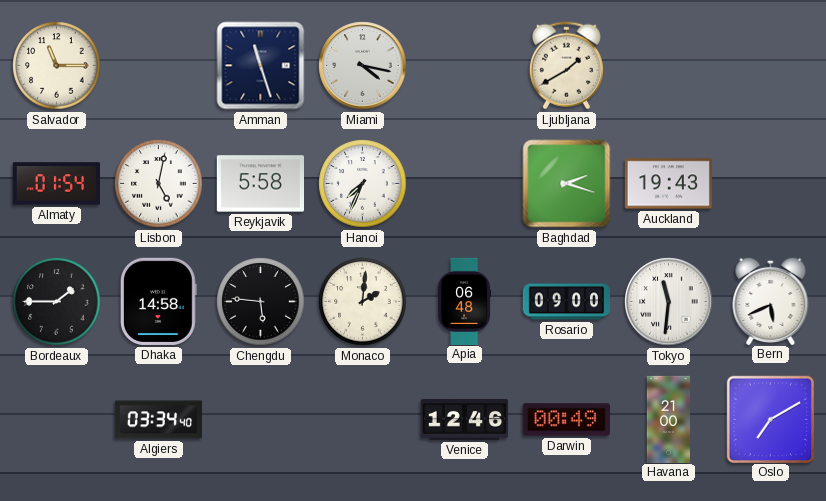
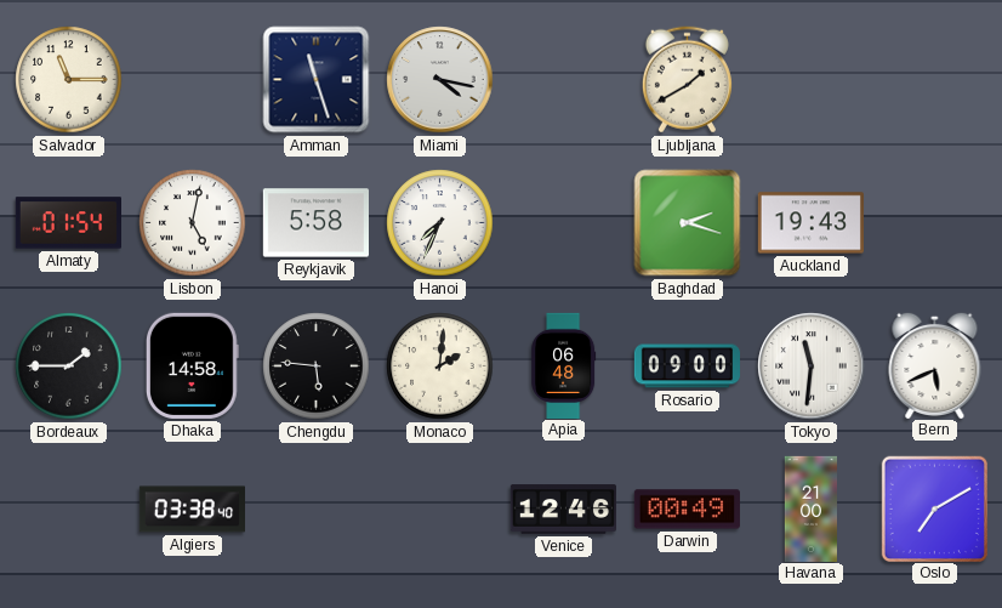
Algiers: 03:34 -> 03:38
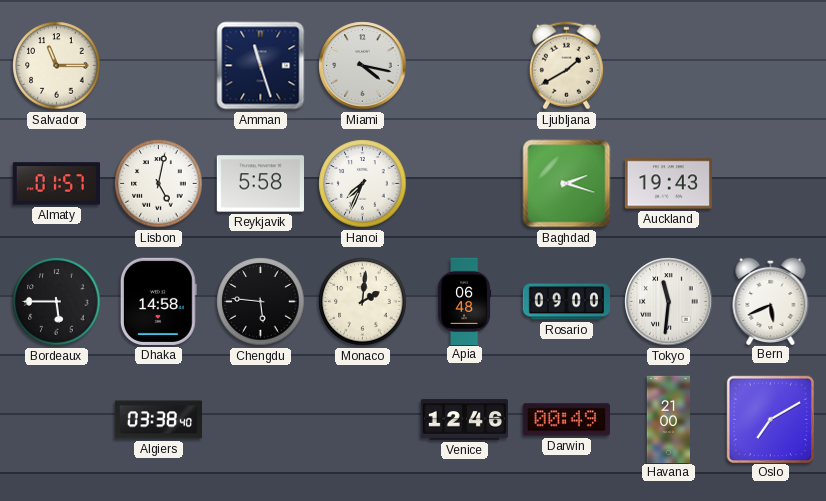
Almaty: 01:54 -> 01:57
Bordeaux: 1:45 -> 5:45
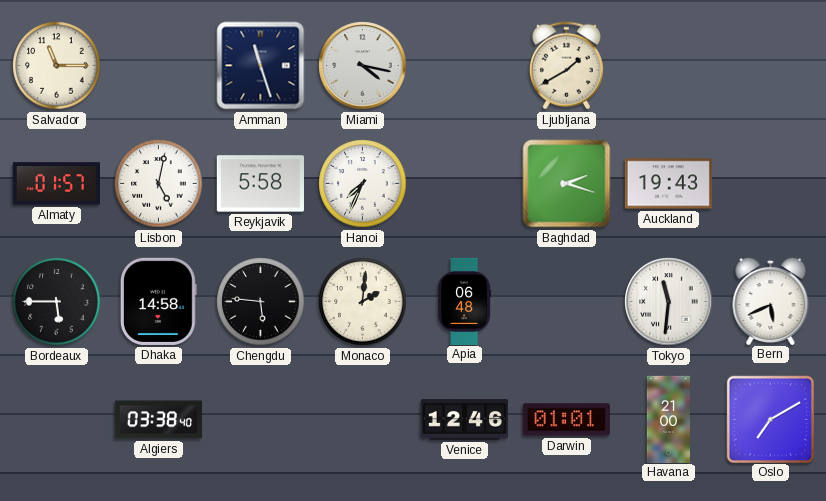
Rosario: 09:00 -> none
Darwin: 00:49 -> 01:01
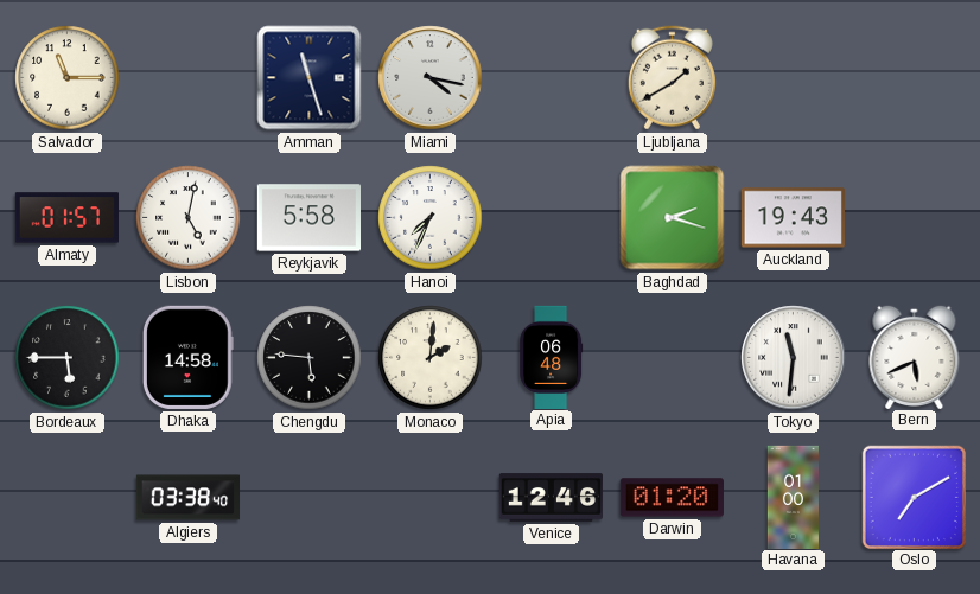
Darwin: 01:01 -> 01:20
Havana: 21:00 -> 01:00
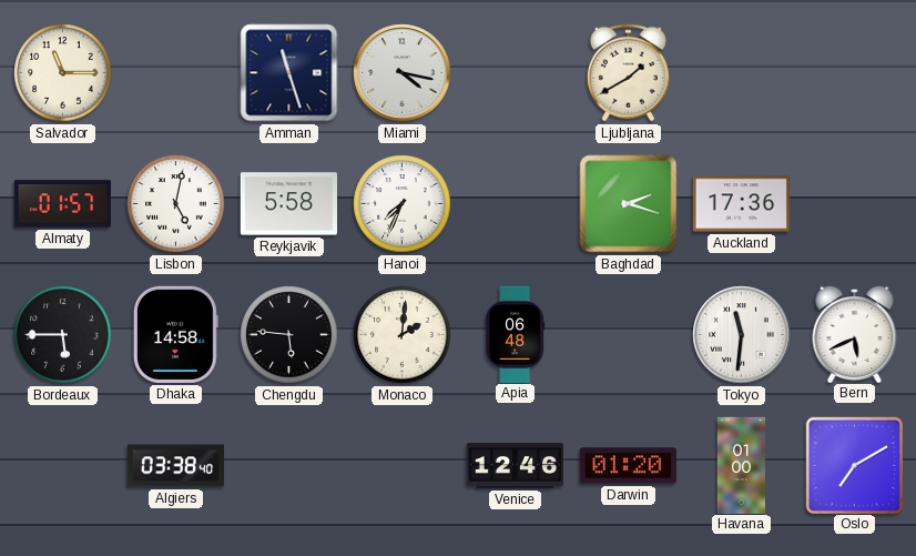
Auckland: 19:43 -> 17:36
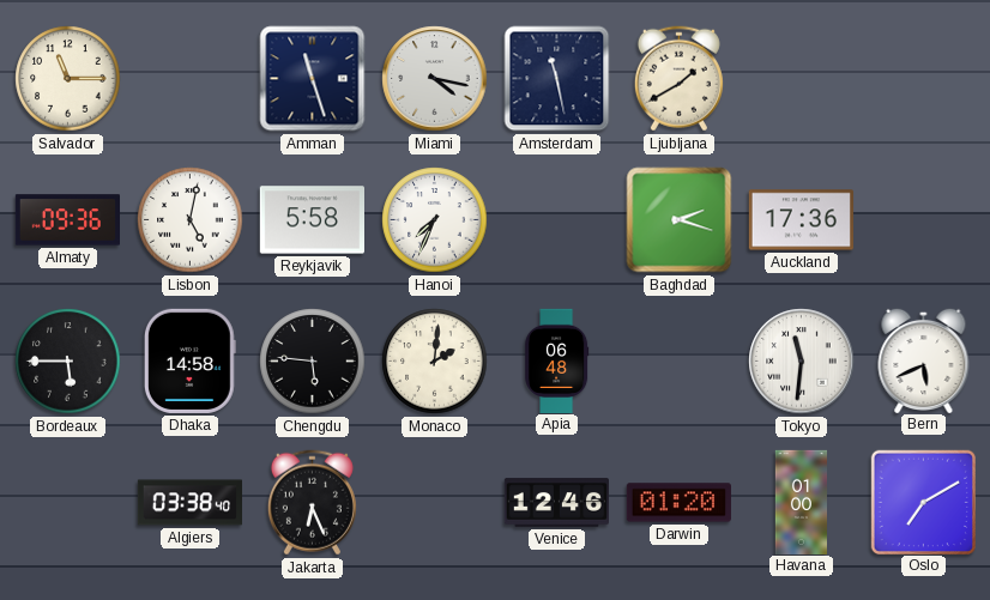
Amsterdam: none -> 11:28
Almaty: 01:57 -> 09:36
Jakarta: none -> 6:26
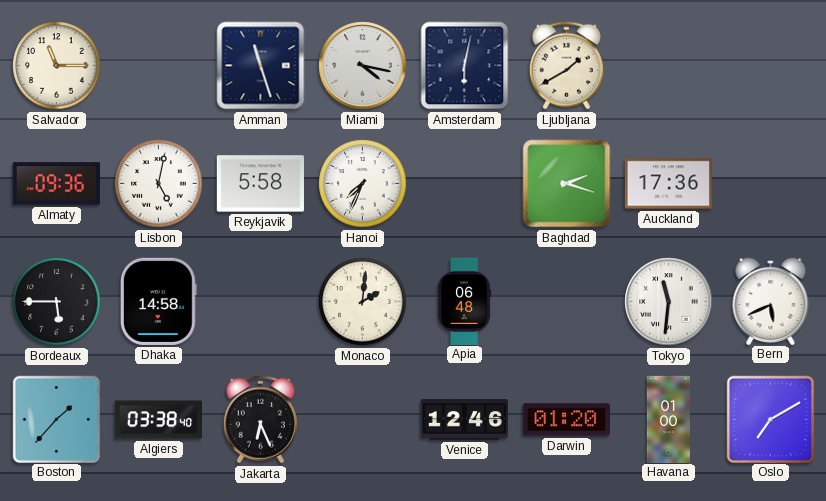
Amsterdam: 11:28 -> 6:02
Chengdu: 5:46 -> none
Boston: none -> 1:37
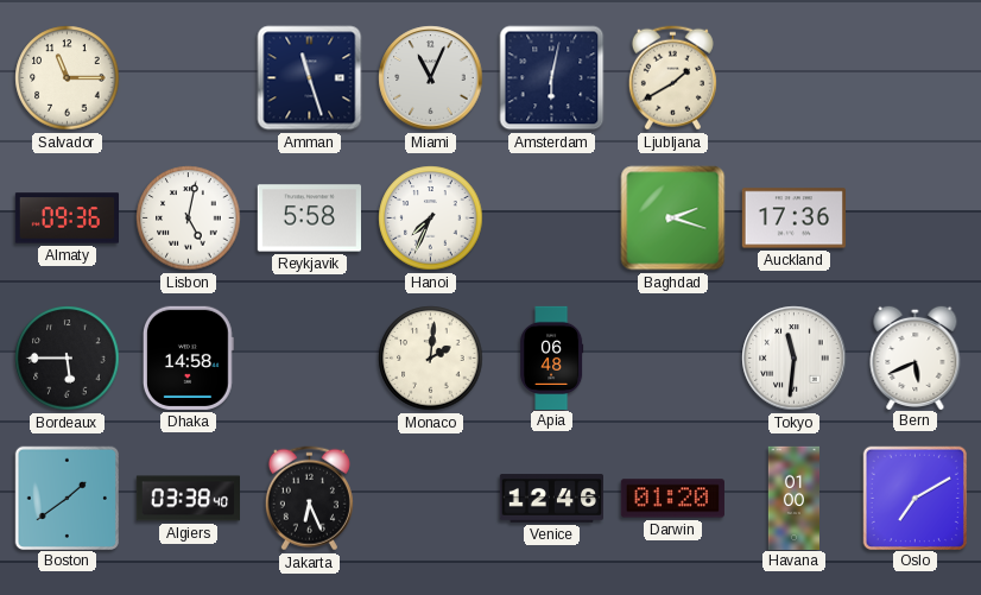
Miami: 4:17 -> 11:04
Boston: 1:37 -> 1:39
